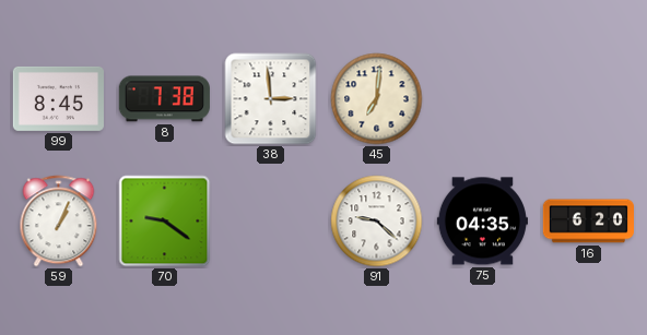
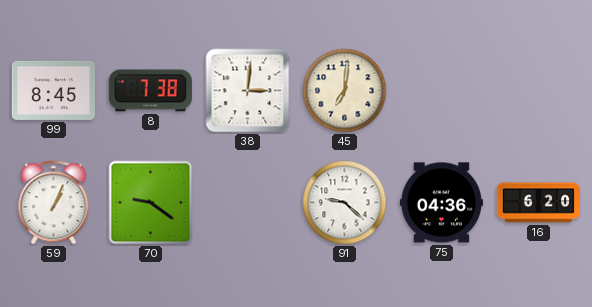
38: 2:59 -> 3:01
75: 04:35 -> 04:36
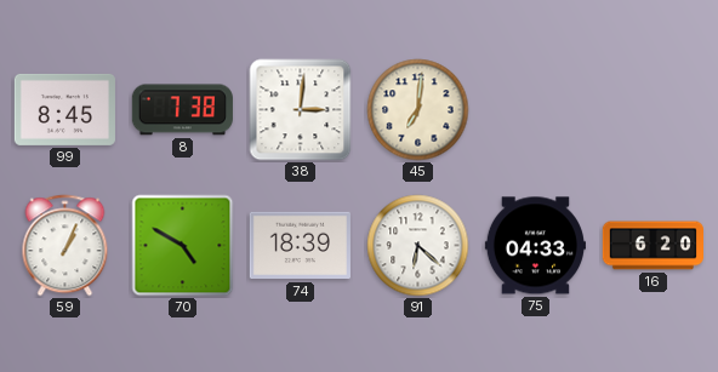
70: 9:21 -> 4:50
74: none -> 18:39
91: 9:22 -> 6:22
75: 04:36 -> 04:33
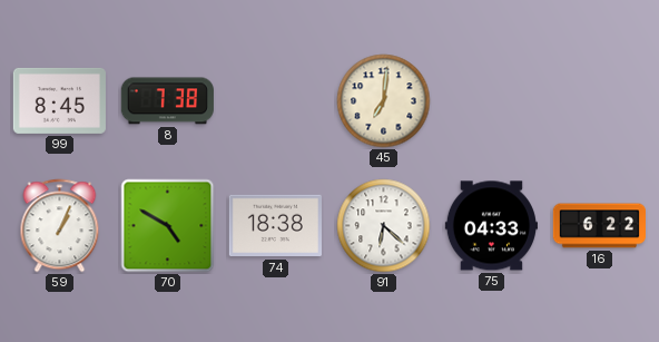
38: 3:01 -> none
74: 18:39 -> 18:38
16: 6:20 -> 6:22
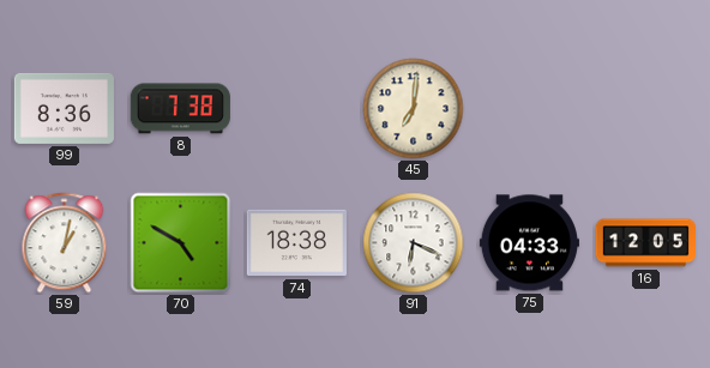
99: 8:45 -> 8:36
59: 1:04 -> 1:02
91: 6:22 -> 6:19
16: 6:22 -> 12:05
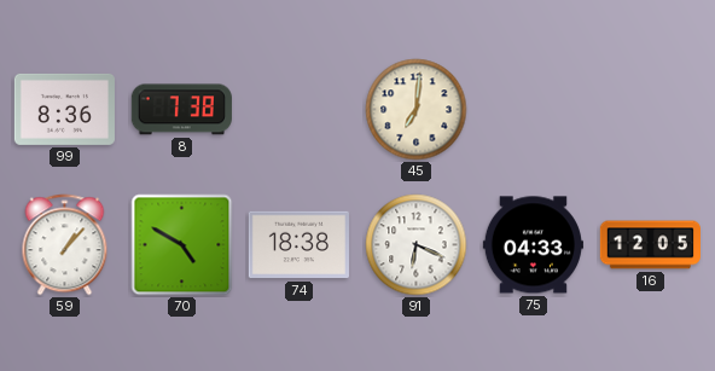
59: 1:02 -> 1:07
